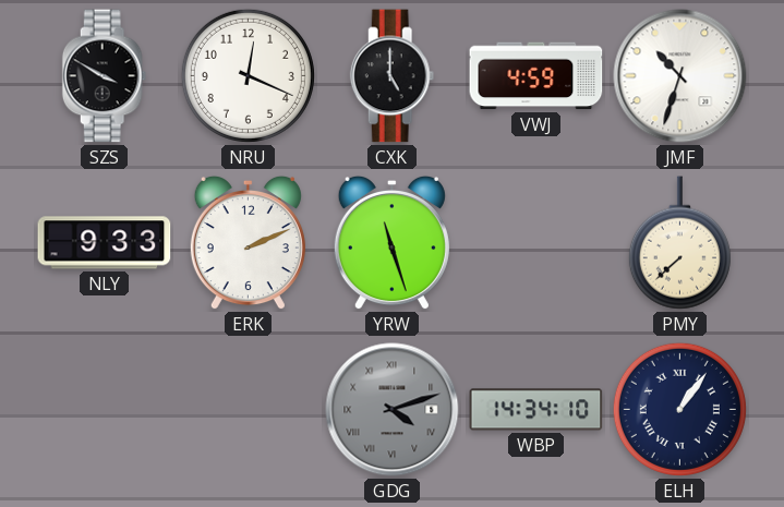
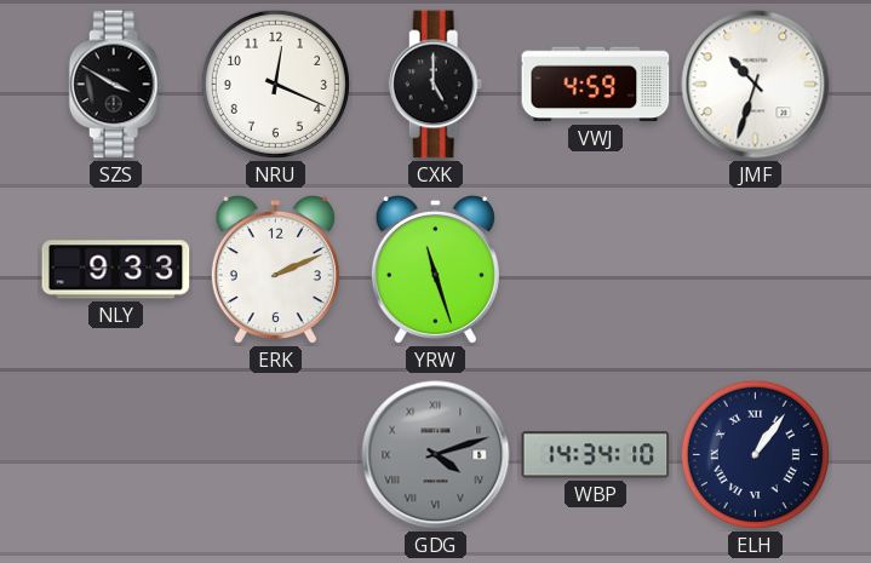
PMY: 7:38 -> none
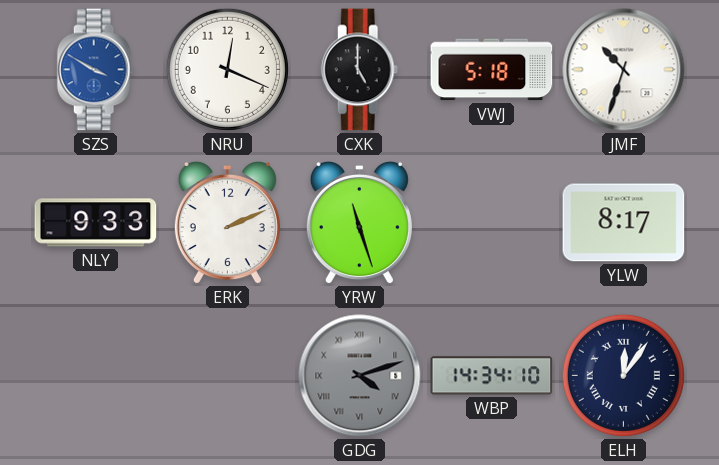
SZS dial: black -> blue
VWJ: 4:59 -> 5:18
YLW: none -> 8:17
ELH: 1:06 -> 12:06
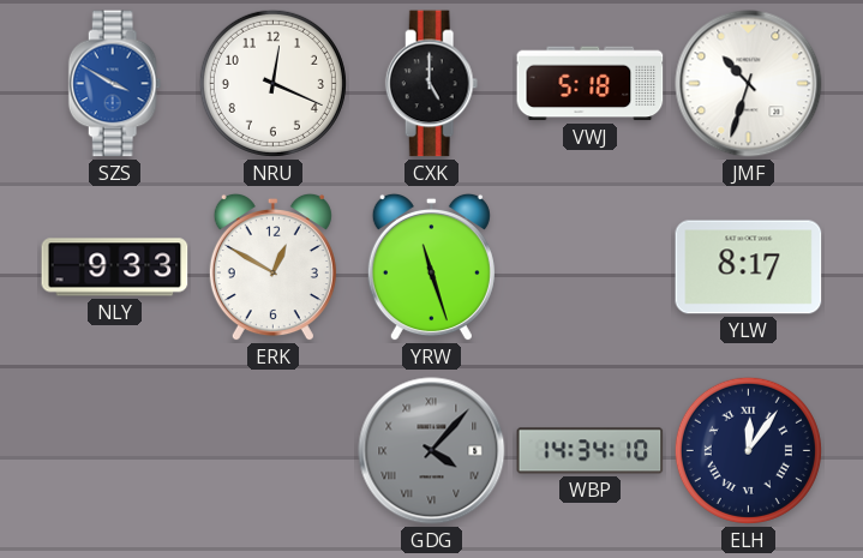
ERK: 2:11 -> 12:50
GDG: 4:12 -> 4:07
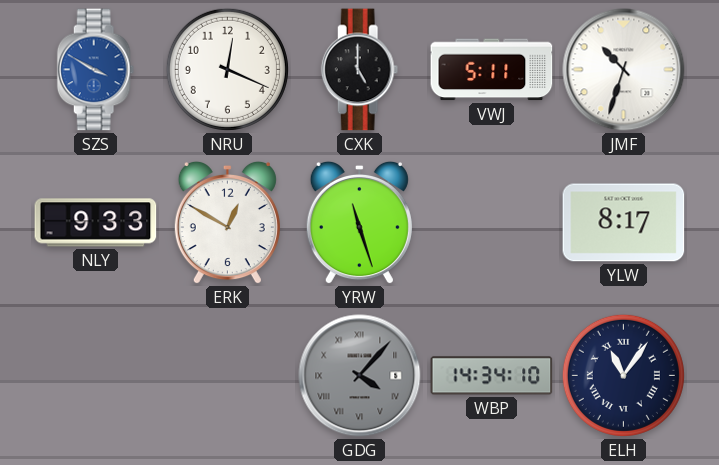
VWJ: 5:18 -> 5:11
ELH: 12:06 -> 11:06
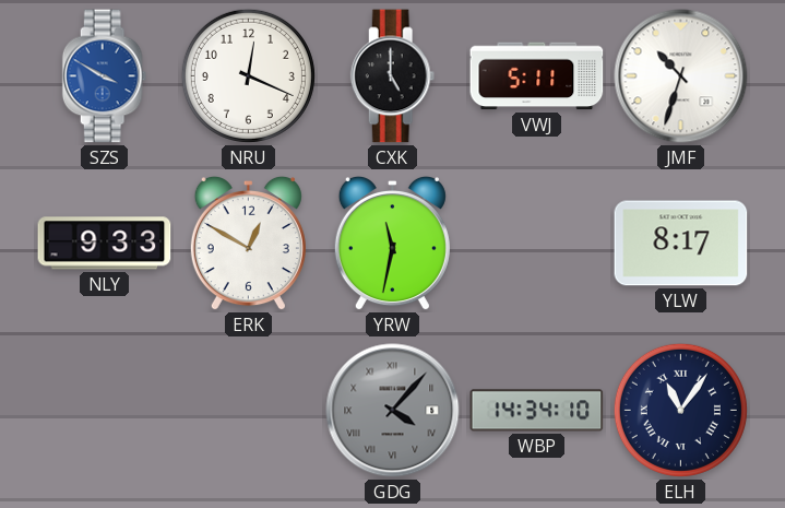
YRW: 11:27 -> 11:32
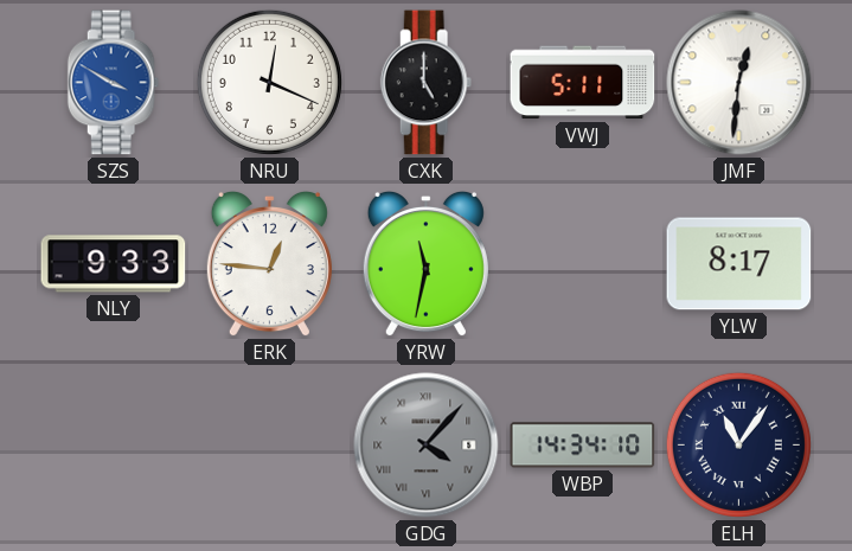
JMF: 10:33 -> 12:31
ERK: 12:50 -> 12:46
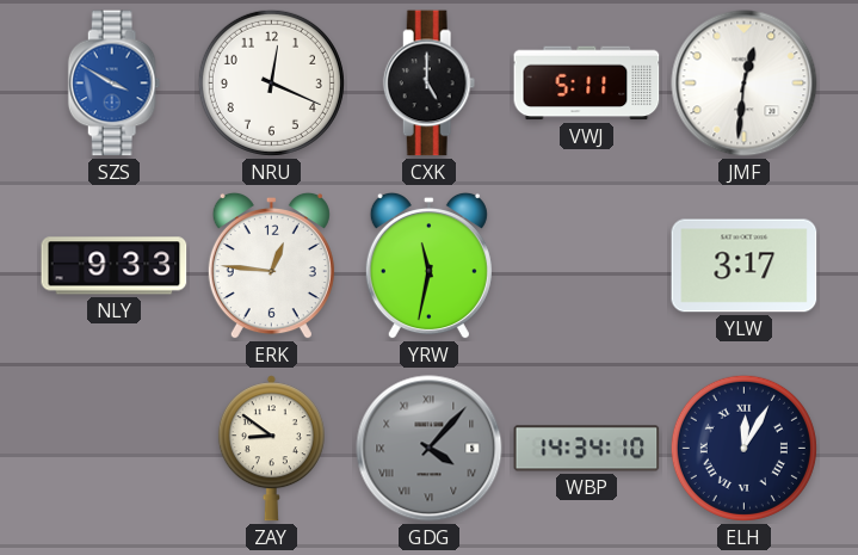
YLW: 8:17 -> 3:17
ZAY: none -> 8:51
ELH: 11:06 -> 12:05
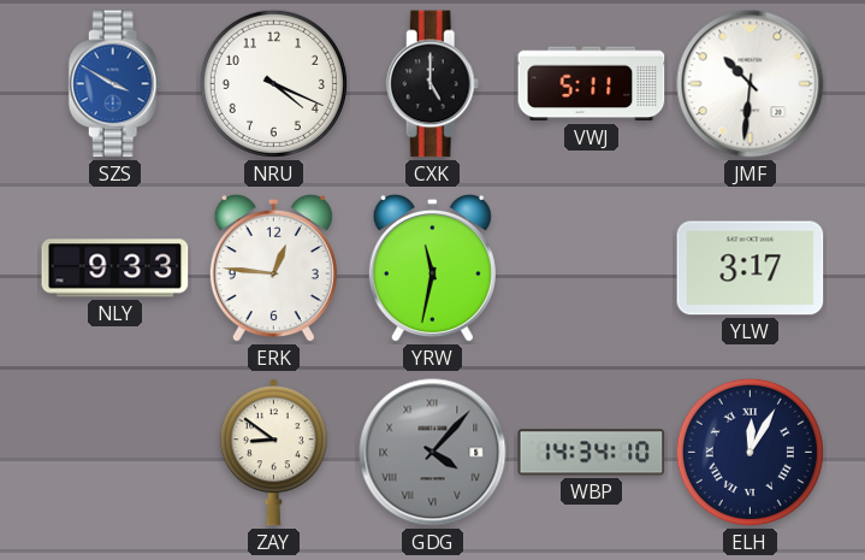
NRU: 12:19 -> 4:19
JMF: 12:31 -> 10:31
